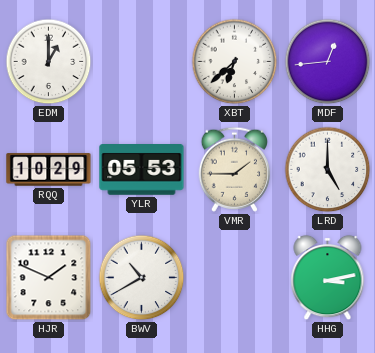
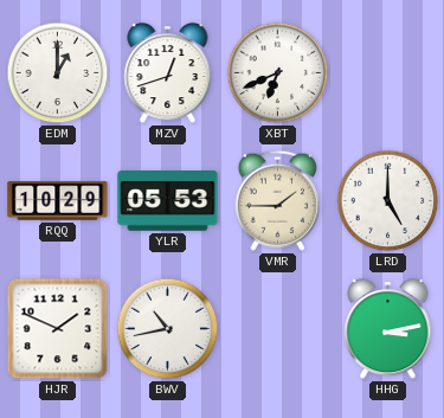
MZV: none -> 12:42
XBT: 6:38 -> 6:41
MDF: 12:44 -> none
BWV: 10:40 -> 10:43
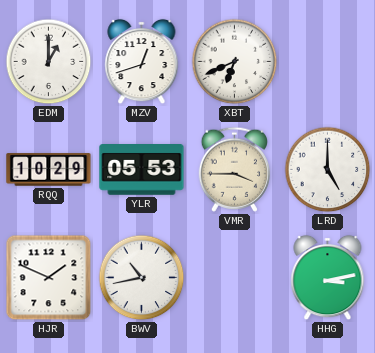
VMR: 1:45 -> 3:45
